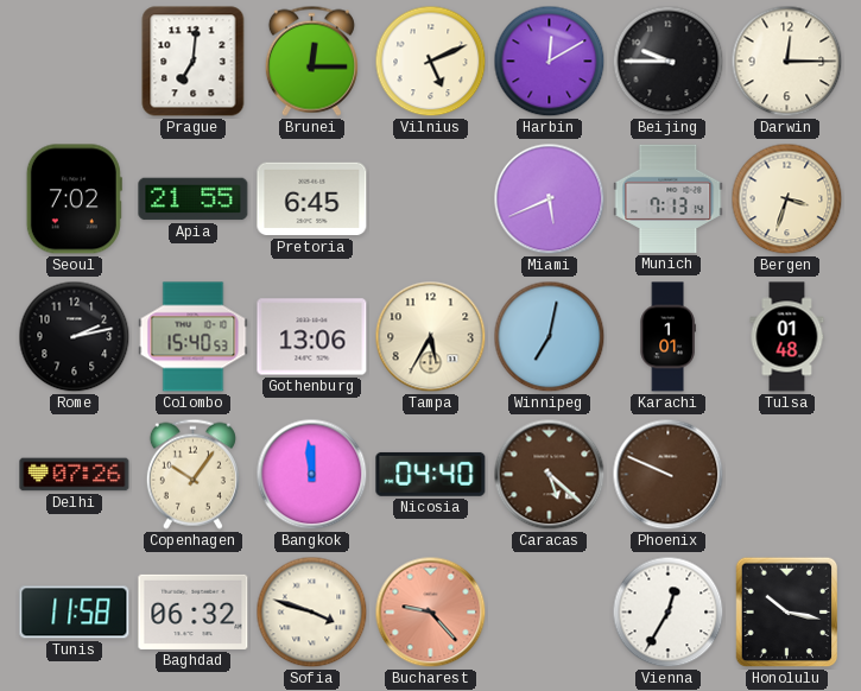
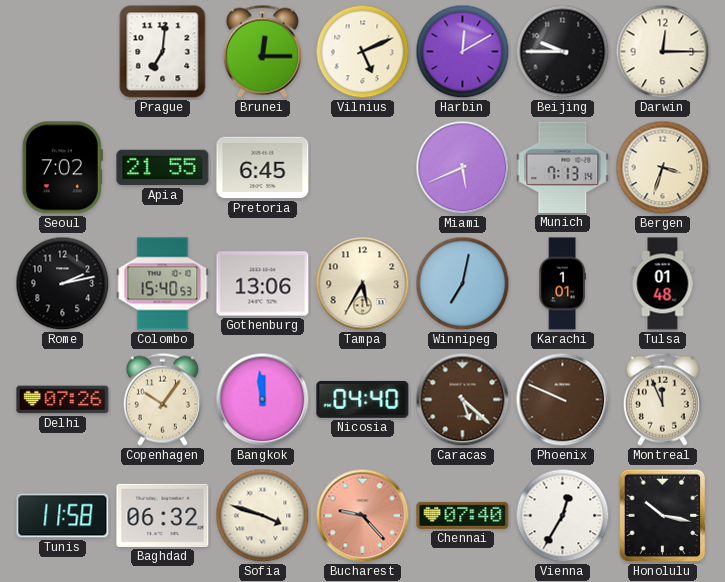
Montreal: none -> 11:56
Chennai: none -> 07:40
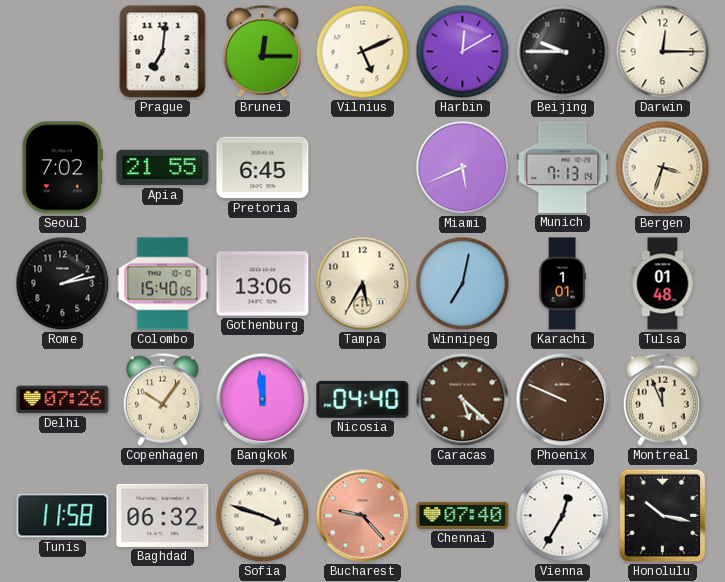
Colombo: 15:40:53 -> 15:40:05
